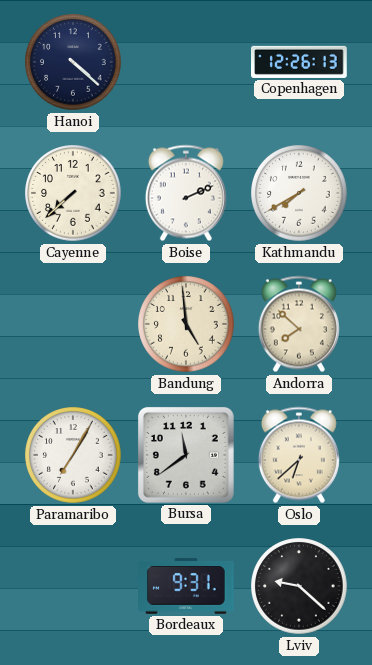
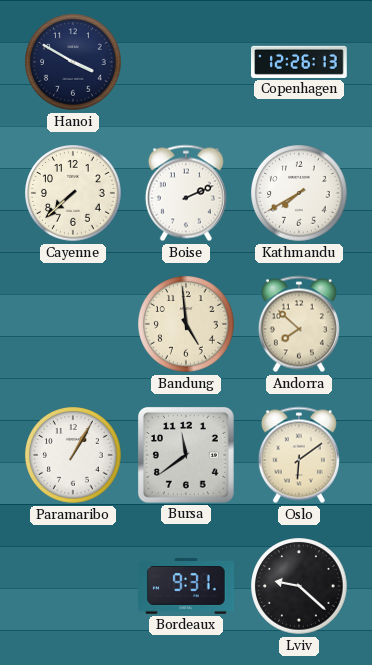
Hanoi: 4:22 -> 3:50
Paramaribo: 7:05 -> 1:05
Oslo: 6:38 -> 6:09
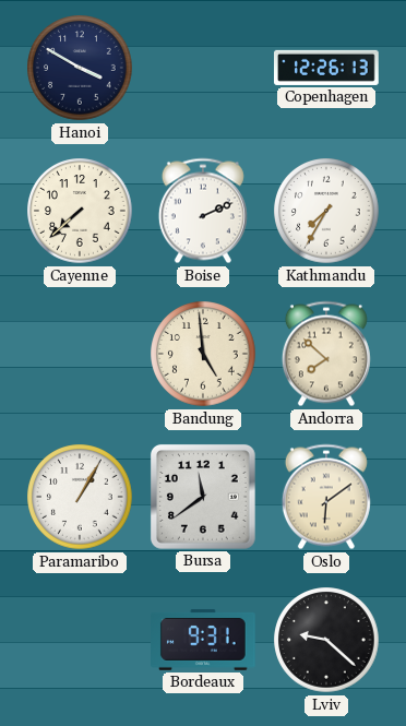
Kathmandu: 7:40 -> 7:35
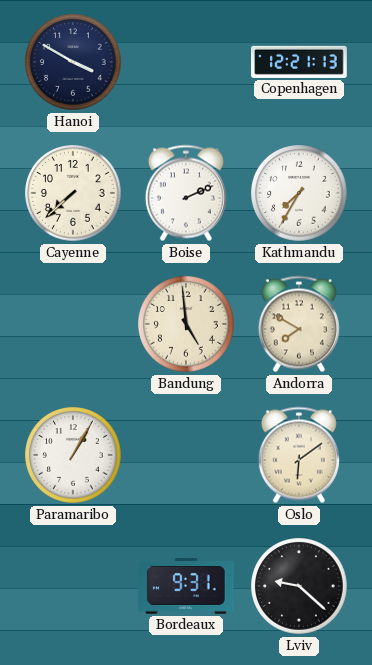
Copenhagen: 12:26 -> 12:21
Andorra: 7:52 -> 7:50
Bursa: 11:39 -> none
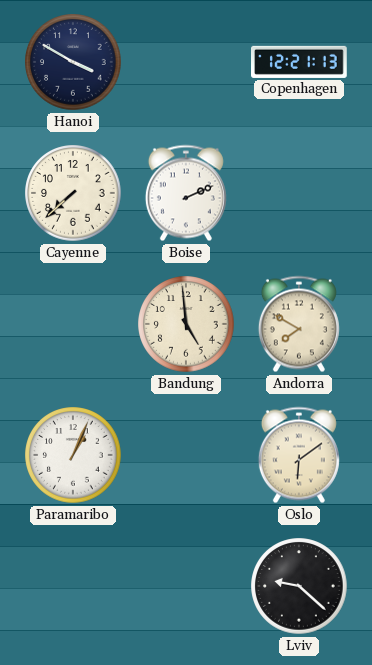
Kathmandu: 7:35 -> none
Paramaribo: 1:05 -> 1:04
Bordeaux: 9:31 -> none
